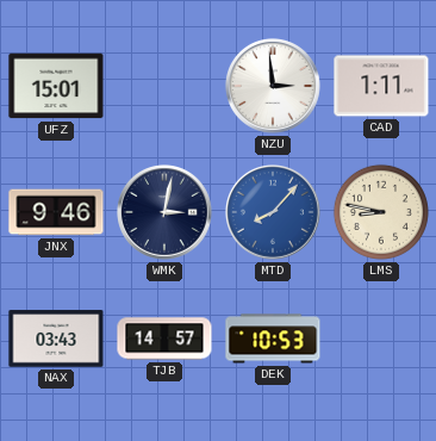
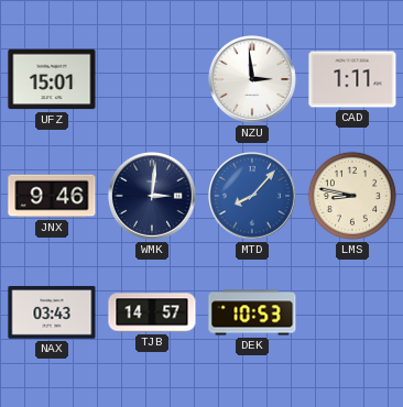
WMK: 3:02 -> 3:01
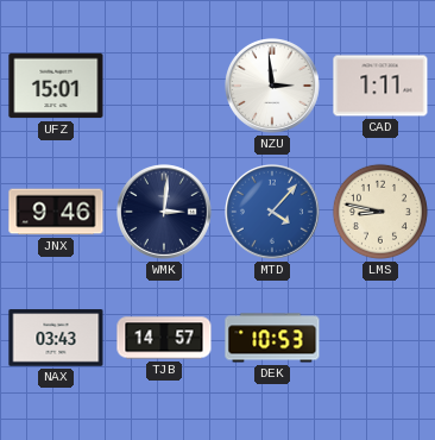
MTD: 8:07 -> 4:07
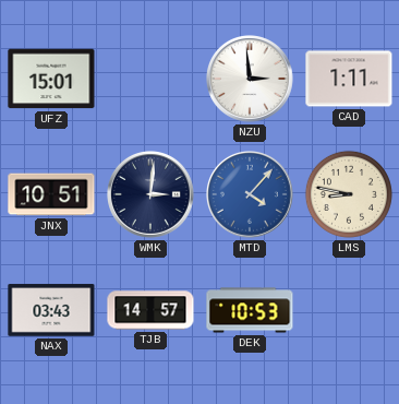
JNX: 9:46 -> 10:51
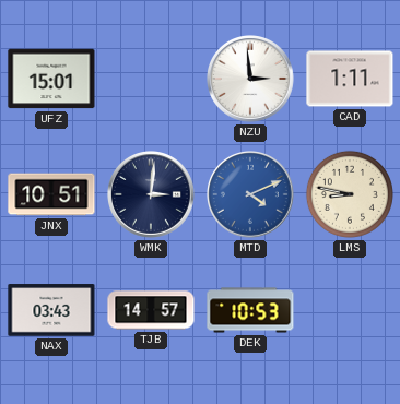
MTD: 4:07 -> 4:11
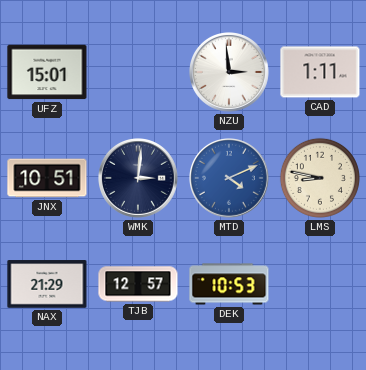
NAX: 03:43 -> 21:29
TJB: 14:57 -> 12:57
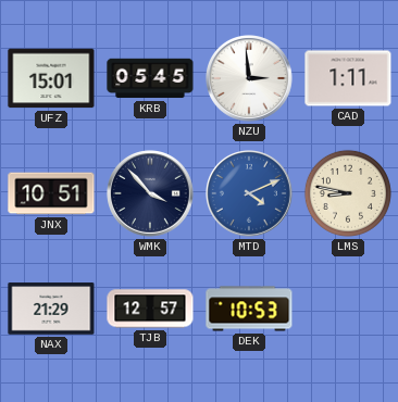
KRB: none -> 05:45
WMK: 3:01 -> 3:53
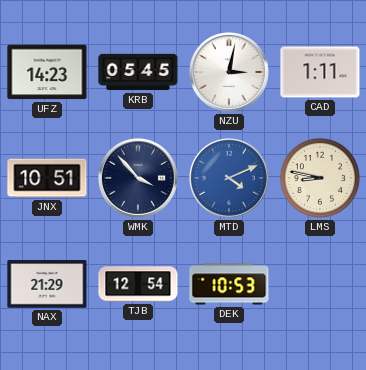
UFZ: 15:01 -> 14:23
NZU: 2:59 -> 3:02
TJB: 12:57 -> 12:54
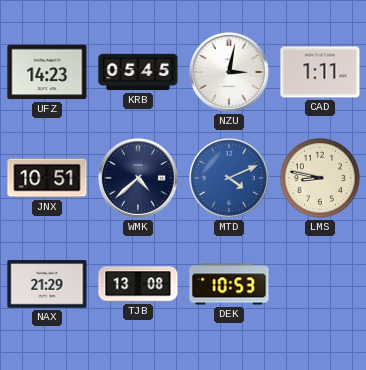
WMK: 3:53 -> 4:38
TJB: 12:54 -> 13:08
